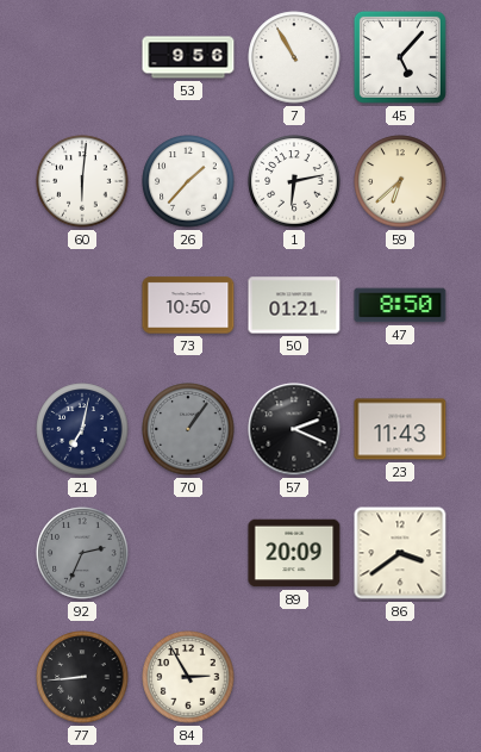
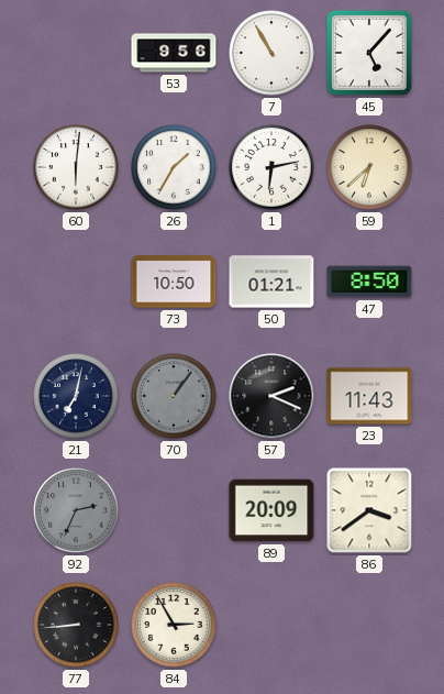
26: 1:37 -> 1:35
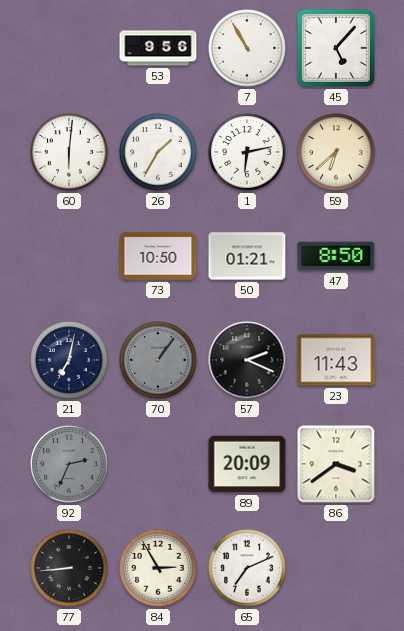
65: none -> 7:11
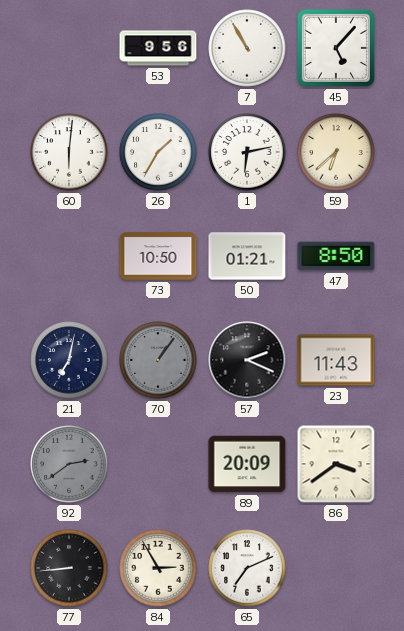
92: 2:34 -> 2:39
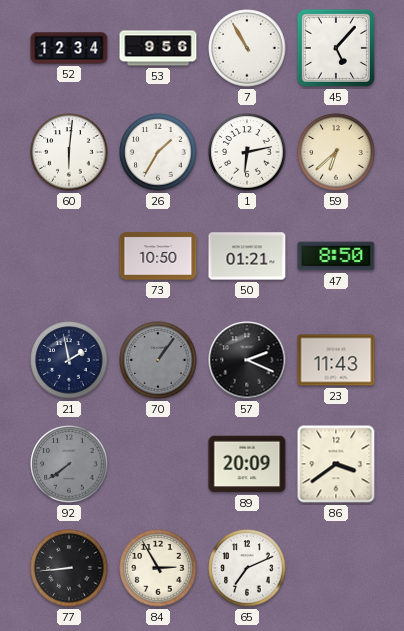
52: none -> 12:34
21: 7:02 -> 1:58
92: 2:39 -> 7:39
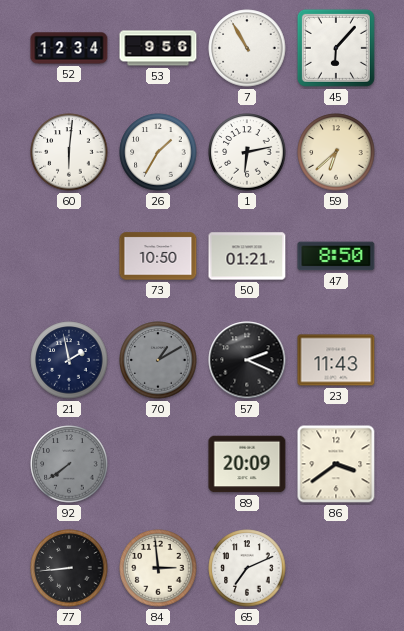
45: 5:07 -> 6:07
70: 1:06 -> 1:10
84: 2:55 -> 2:59
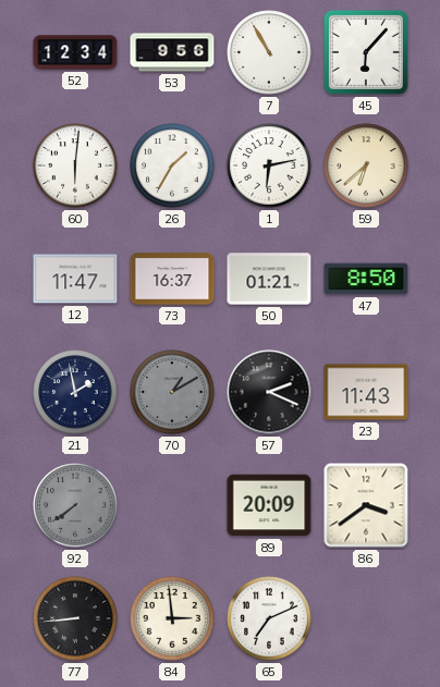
12: none -> 11:47
73: 10:50 -> 16:37
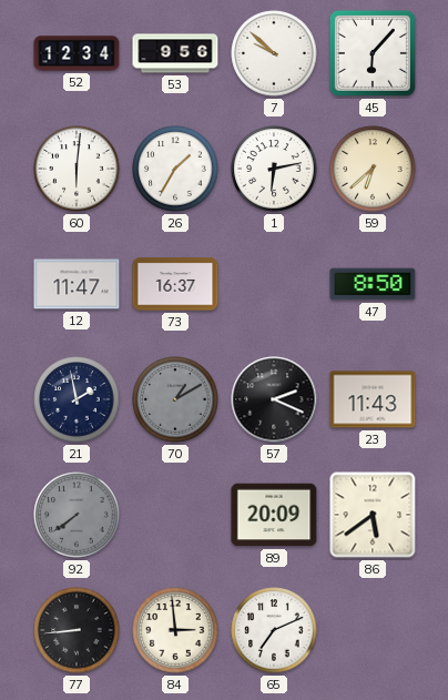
7: 10:55 -> 9:52
50: 01:21 -> none
86: 3:39 -> 5:39
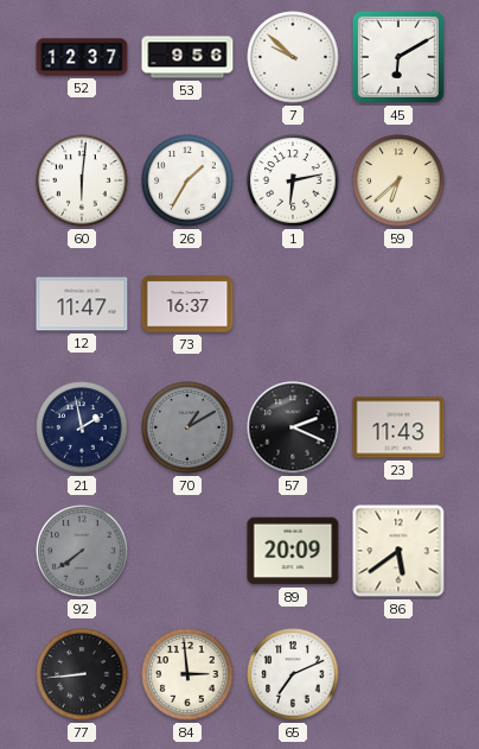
52: 12:34 -> 12:37
45: 6:07 -> 6:10
47: 8:50 -> none
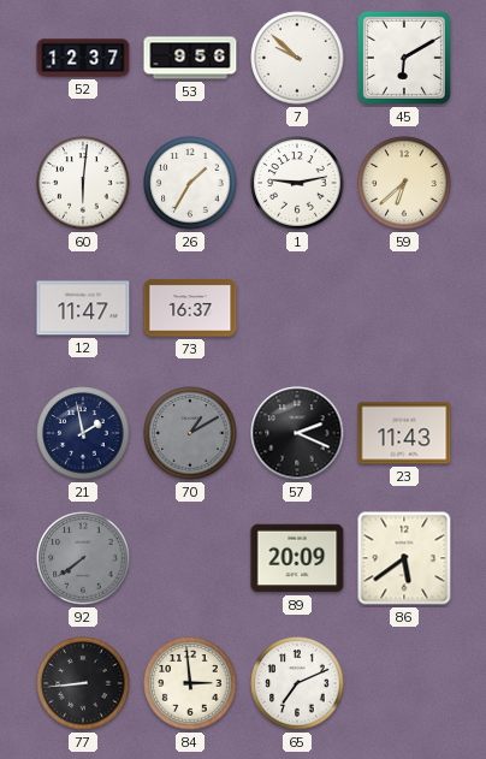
1: 6:13 -> 9:13
